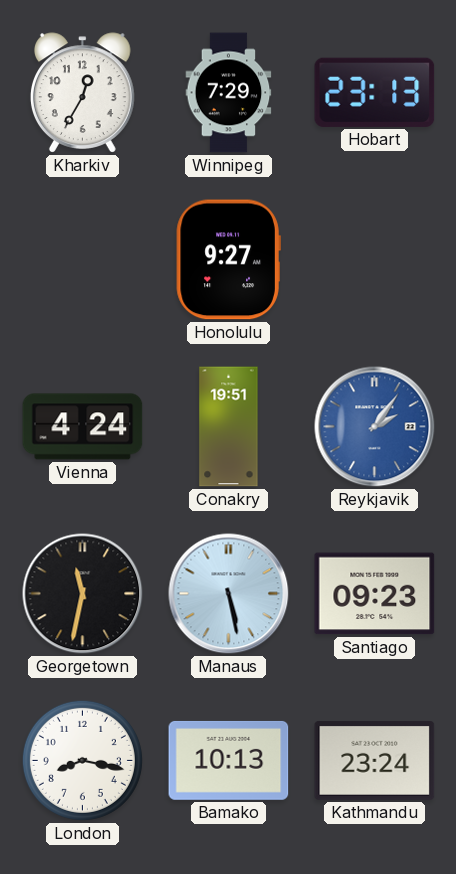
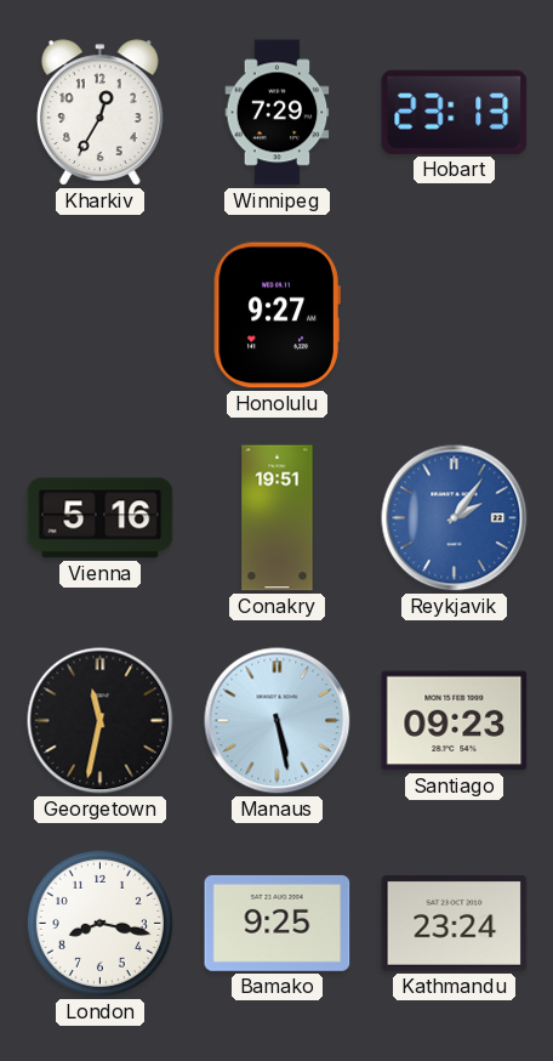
Vienna: 4:24 -> 5:16
Bamako: 10:13 -> 9:25
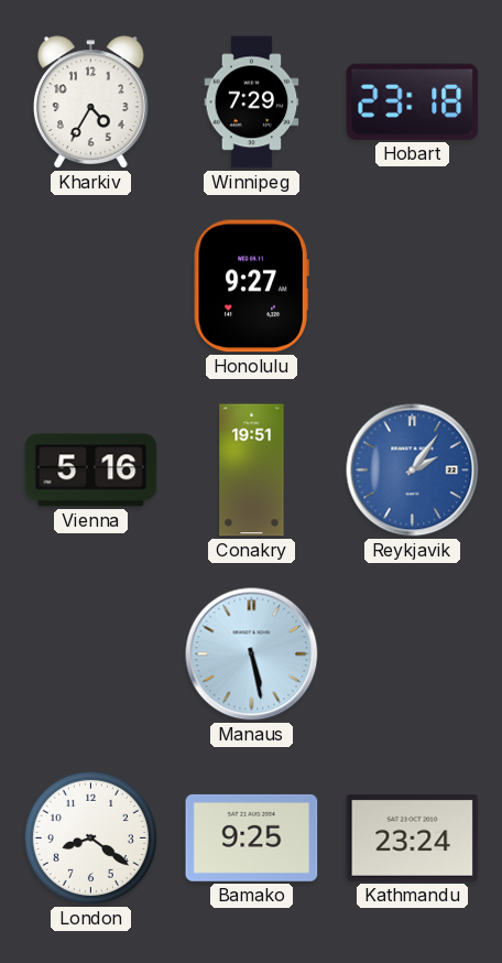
Kharkiv: 12:35 -> 4:35
Hobart: 23:13 -> 23:18
Georgetown: 11:32 -> none
Santiago: 09:23 -> none
London: 8:17 -> 8:21
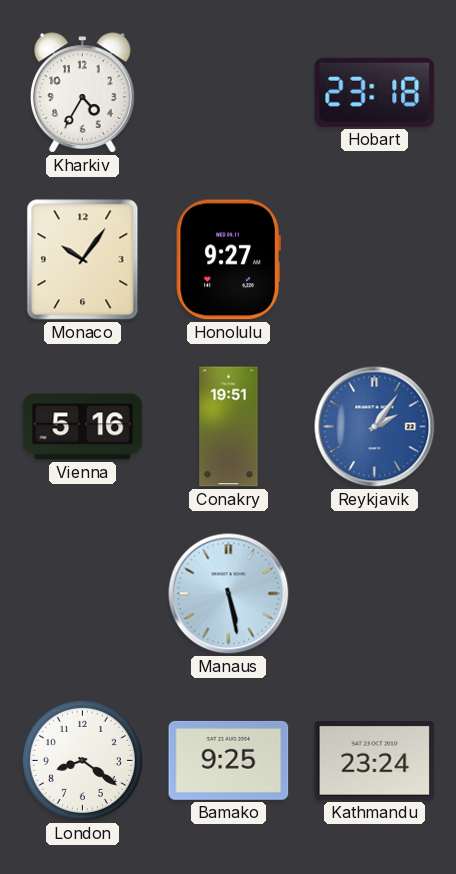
Winnipeg: 7:29 -> none
Monaco: none -> 10:06
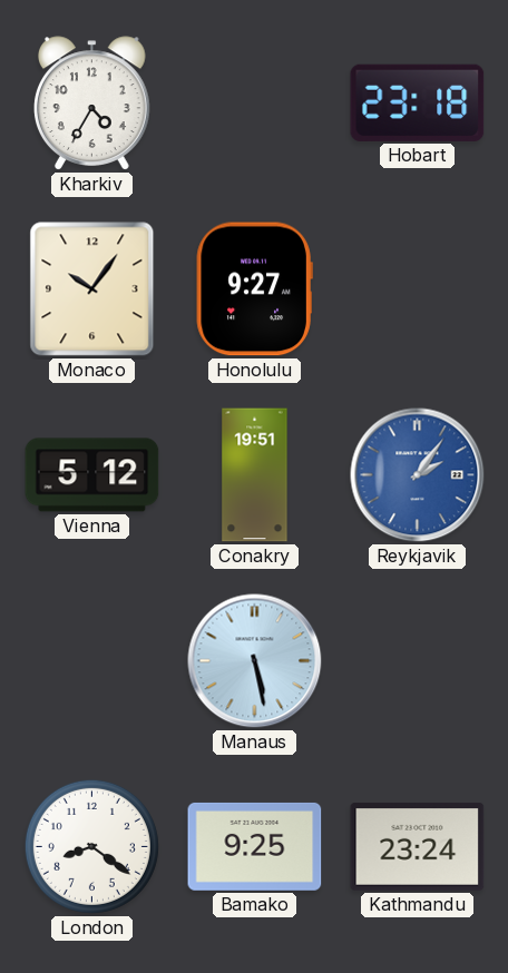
Vienna: 5:16 -> 5:12
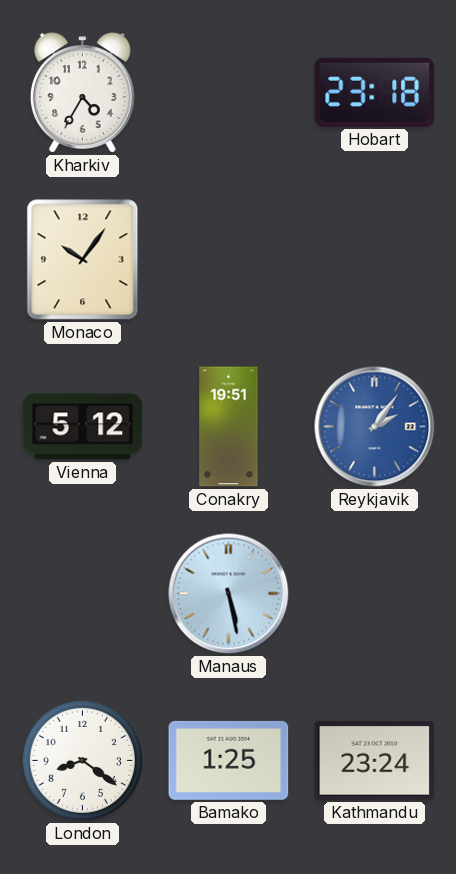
Honolulu: 9:27 -> none
Bamako: 9:25 -> 1:25
